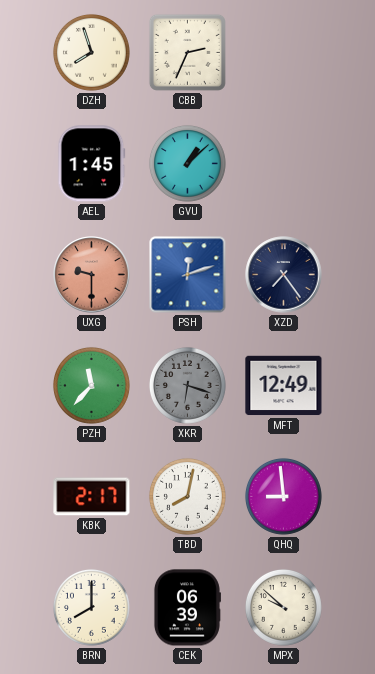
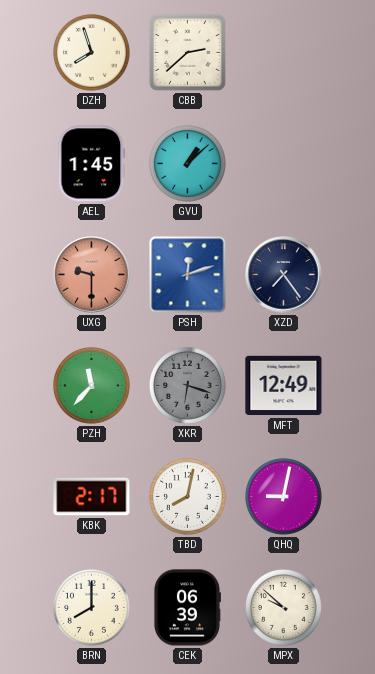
CBB: 2:34 -> 2:38
QHQ: 8:59 -> 9:02
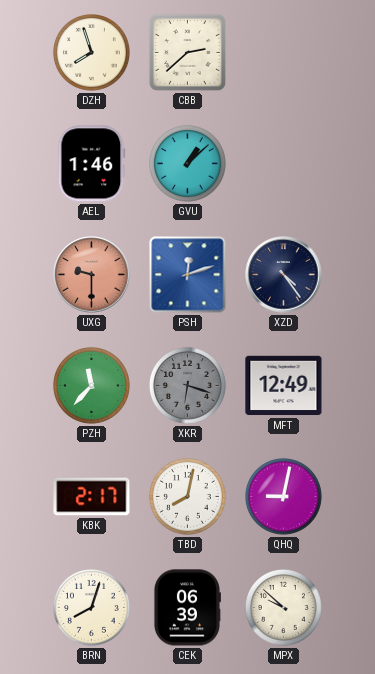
AEL: 1:45 -> 1:46
XZD: 7:24 -> 4:24
BRN: 8:00 -> 8:03
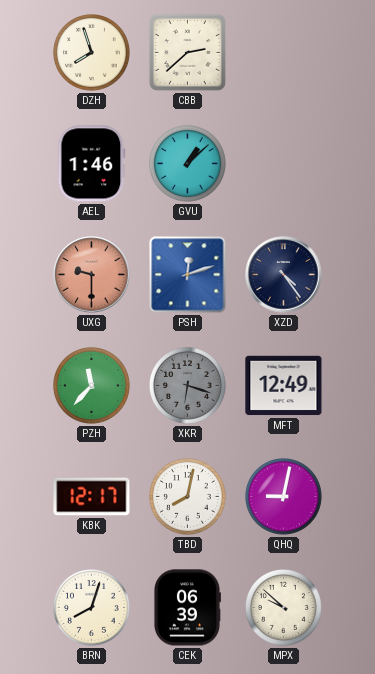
KBK: 2:17 -> 12:17
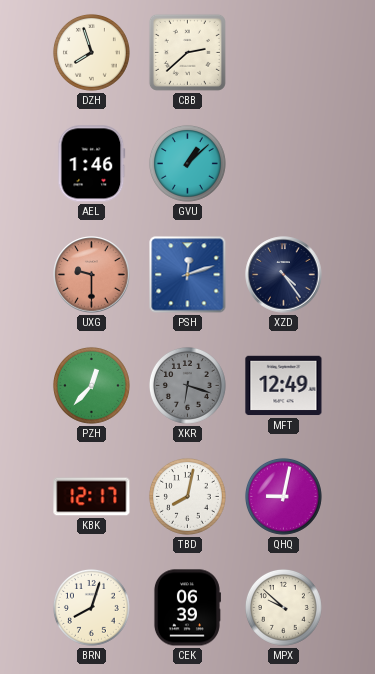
PZH: 11:37 -> 12:37
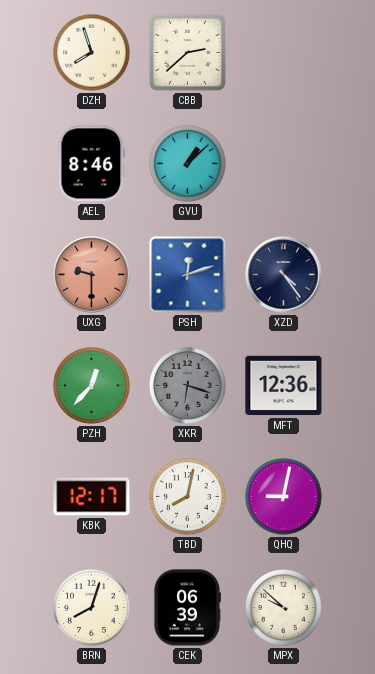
AEL: 1:46 -> 8:46
MFT: 12:49 -> 12:36
